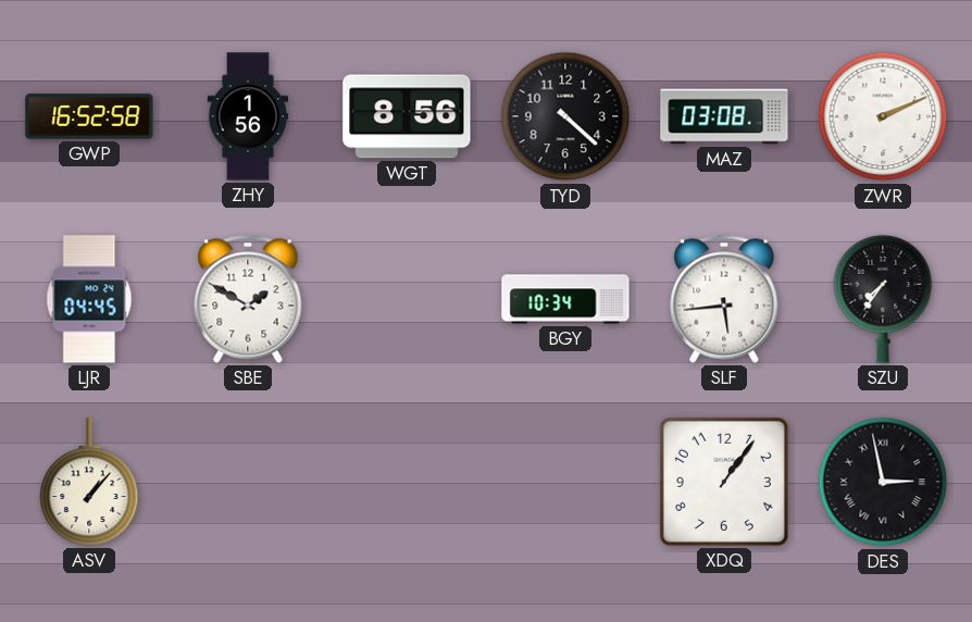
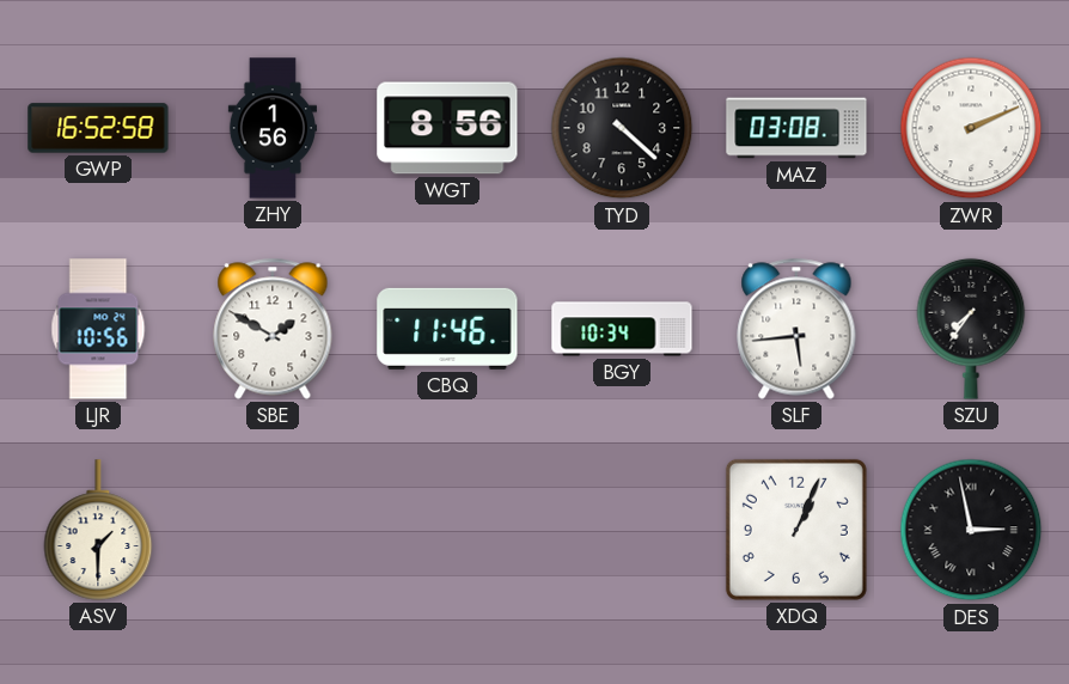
LJR: 04:45 -> 10:56
CBQ: none -> 11:46
ASV: 1:07 -> 1:30
XDQ: 1:06 -> 1:04
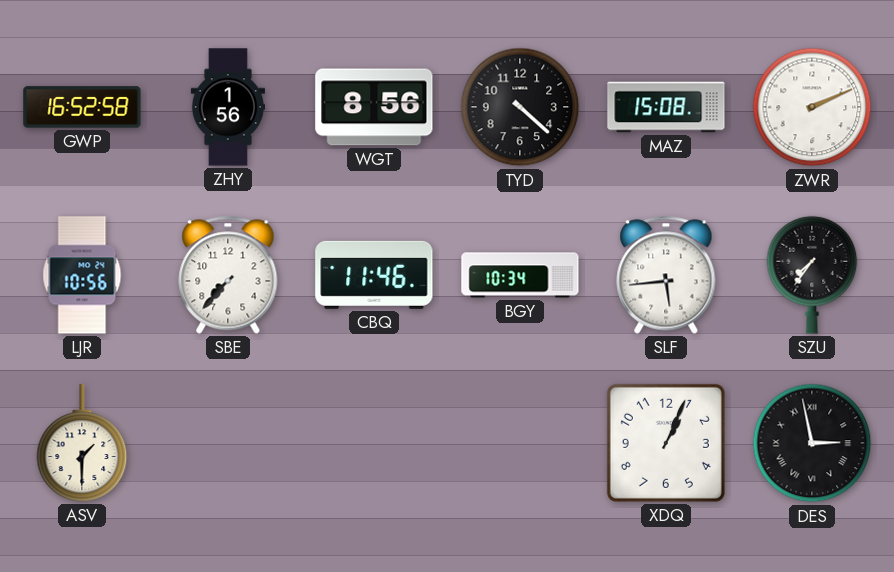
MAZ: 03:08 -> 15:08
SBE: 1:50 -> 7:37
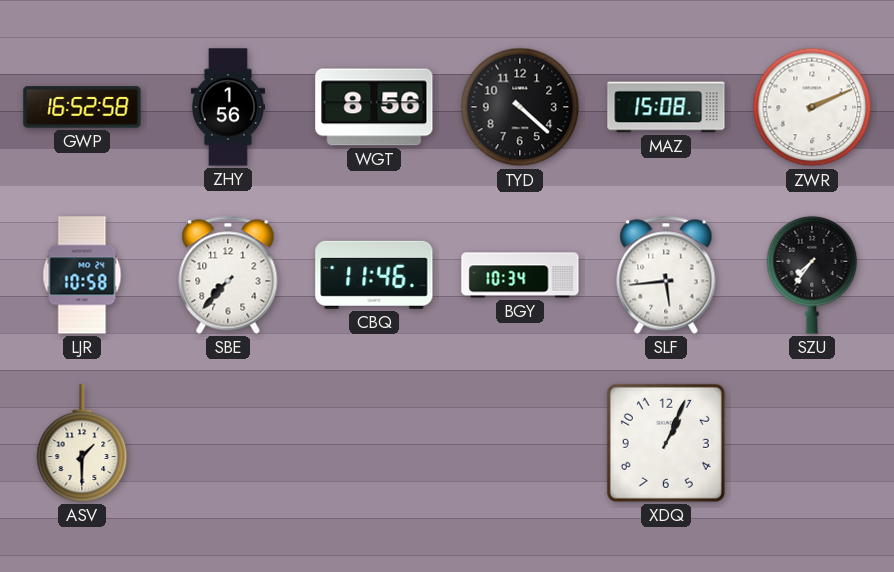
LJR: 10:56 -> 10:58
DES: 2:58 -> none
